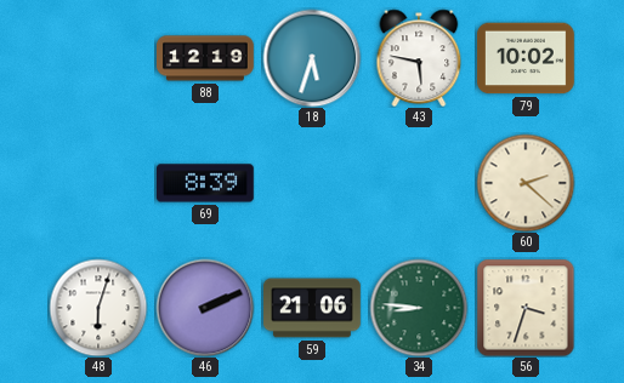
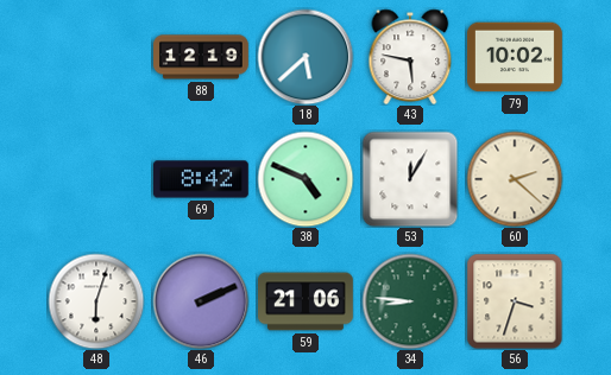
18: 5:33 -> 5:38
69: 8:39 -> 8:42
38: none -> 4:49
53: none -> 12:05
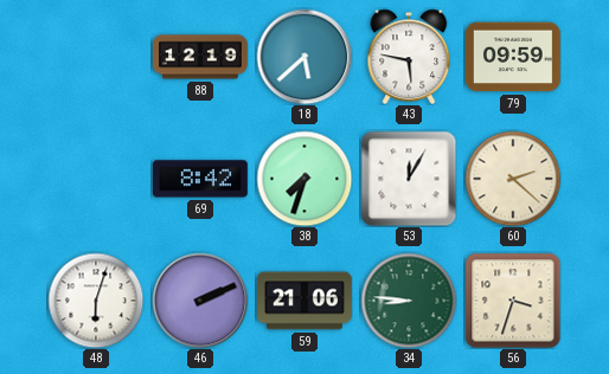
79: 10:02 -> 09:59
38: 4:49 -> 7:33
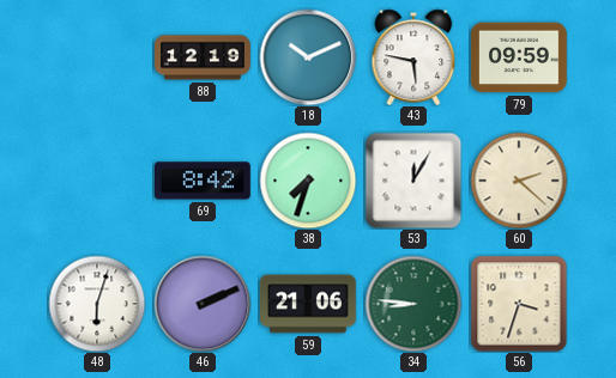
18: 5:38 -> 10:11
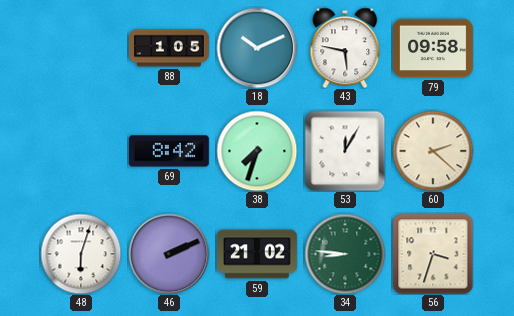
88: 12:19 -> 1:05
79: 09:59 -> 09:58
59: 21:06 -> 21:02
